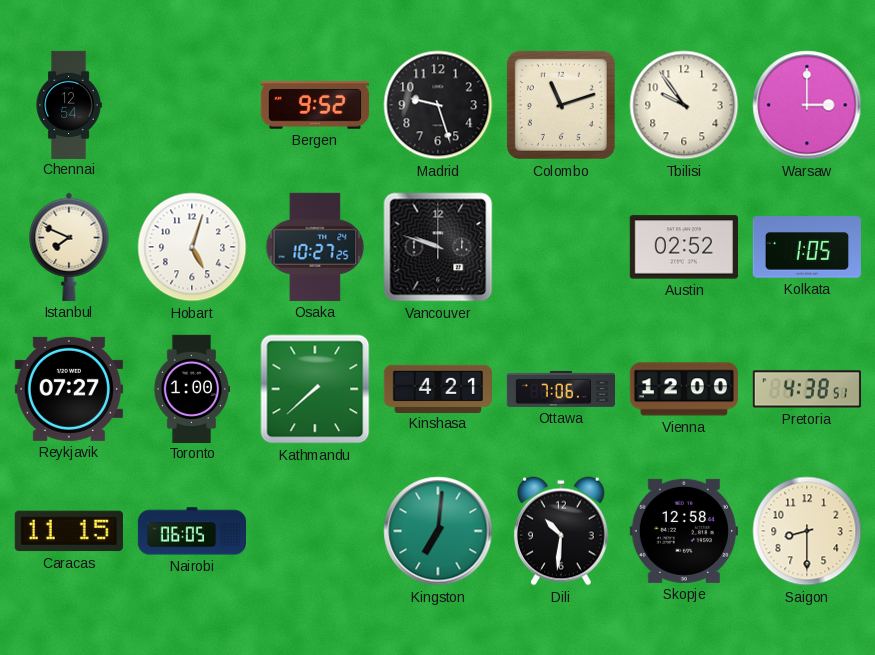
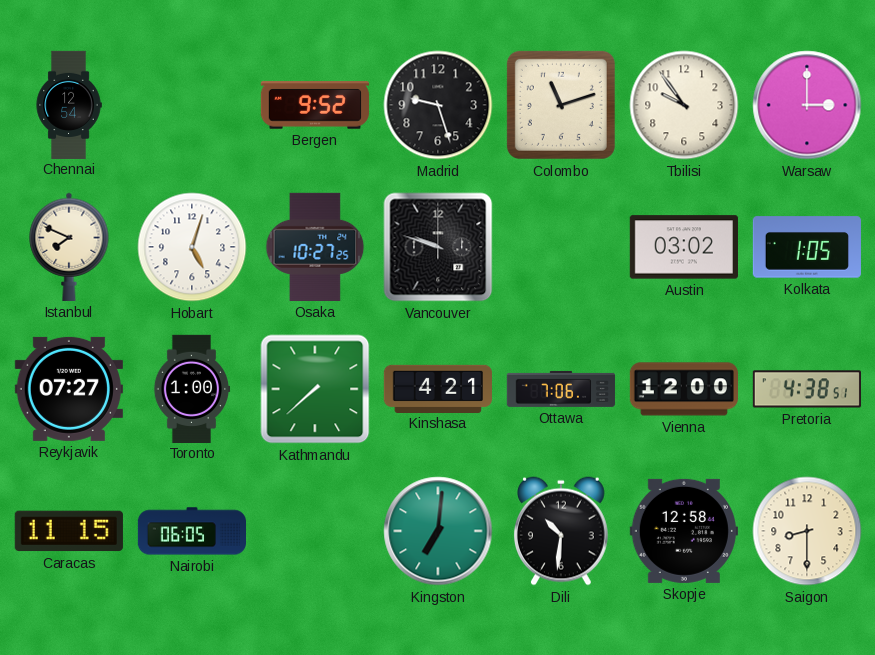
Austin: 02:52 -> 03:02
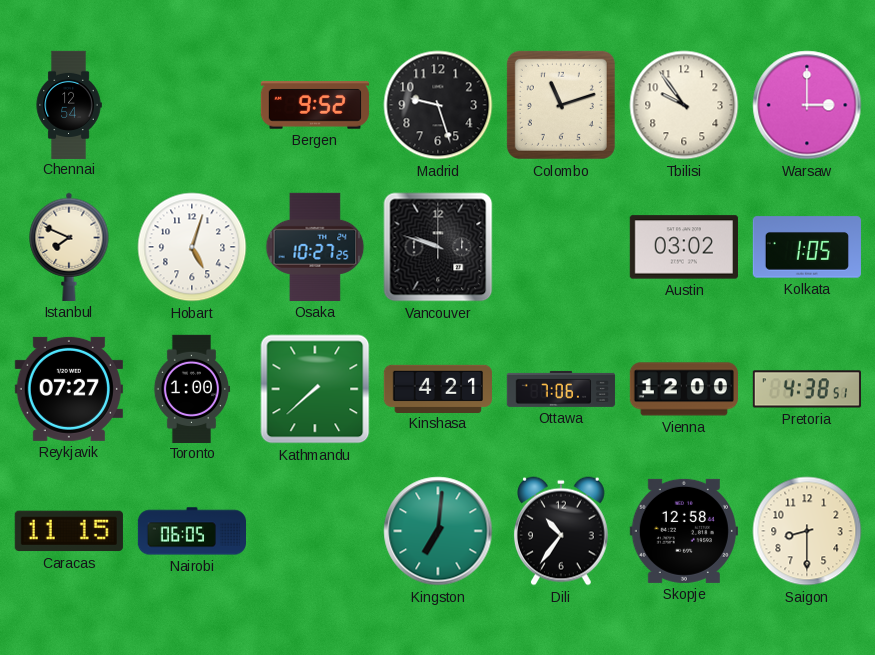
Dili: 10:31 -> 10:36
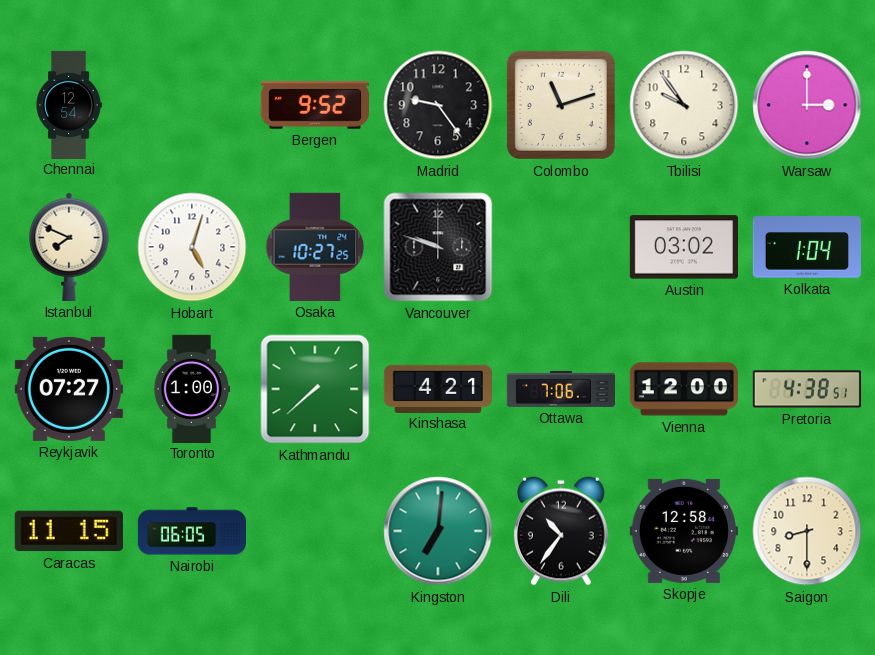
Madrid: 9:27 -> 9:24
Kolkata: 1:05 -> 1:04
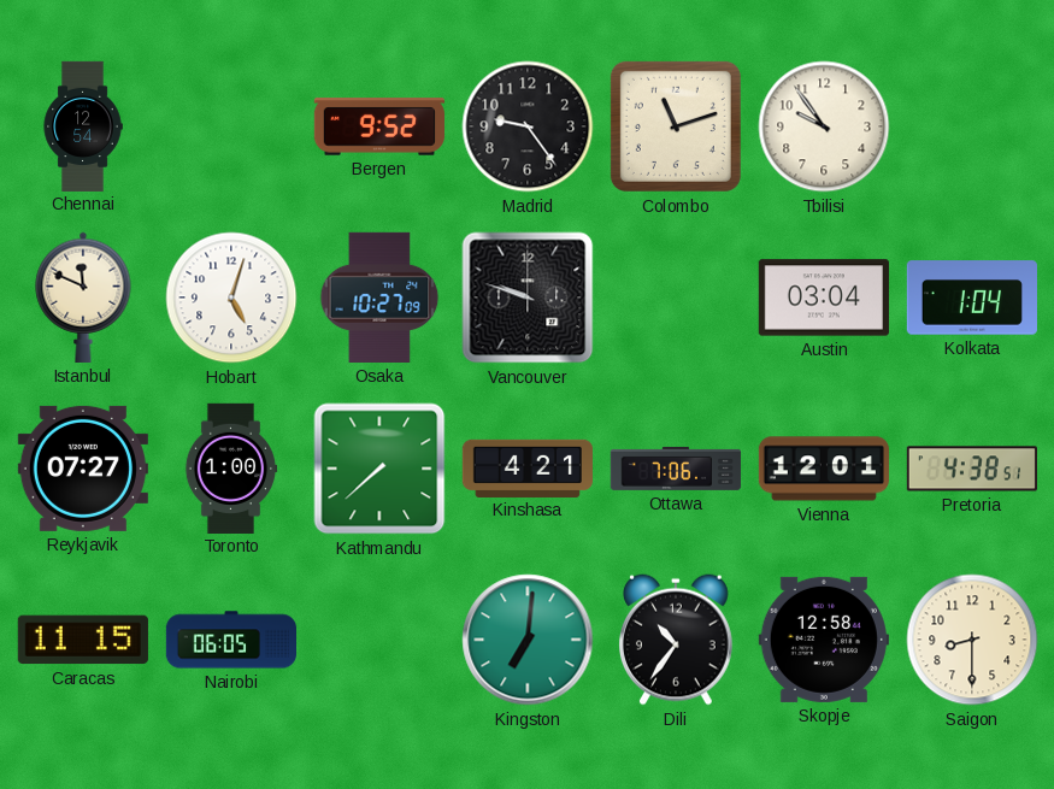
Warsaw: 3:00 -> none
Istanbul: 7:49 -> 11:49
Osaka: 10:27:25 -> 10:27:09
Austin: 03:02 -> 03:04
Vienna: 12:00 -> 12:01
